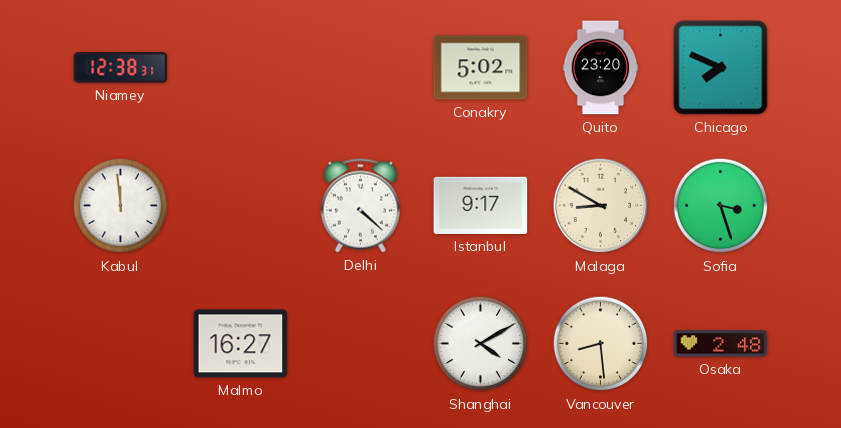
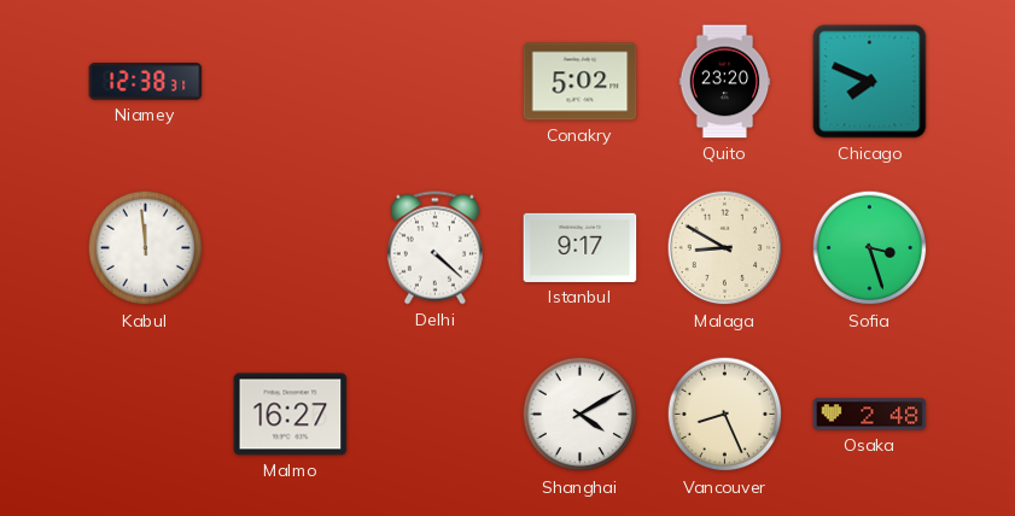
Vancouver: 8:29 -> 8:26
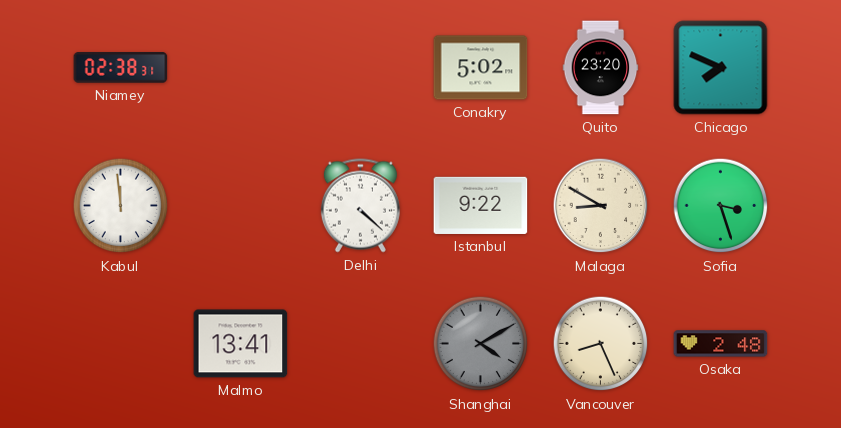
Niamey: 12:38 -> 02:38
Istanbul: 9:17 -> 9:22
Malmo: 16:27 -> 13:41
Shanghai dial: white -> grey
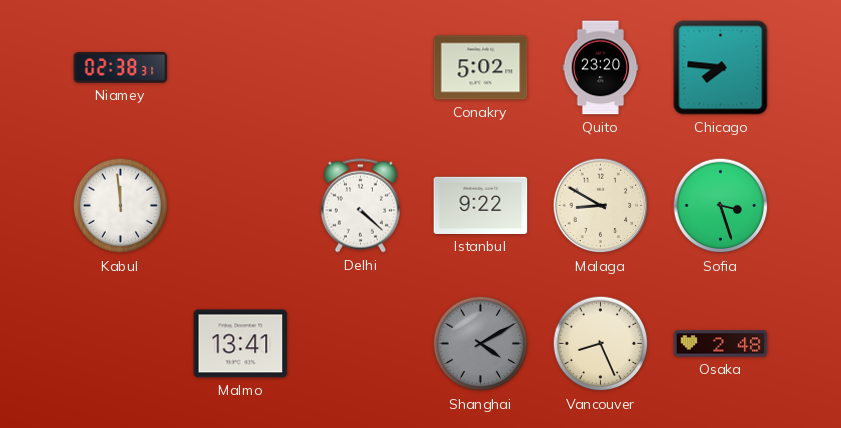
Chicago: 7:49 -> 7:46
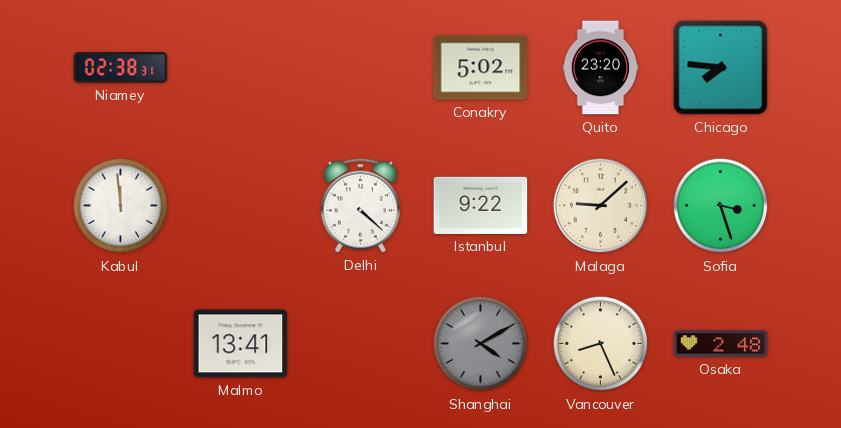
Malaga: 8:50 -> 9:08
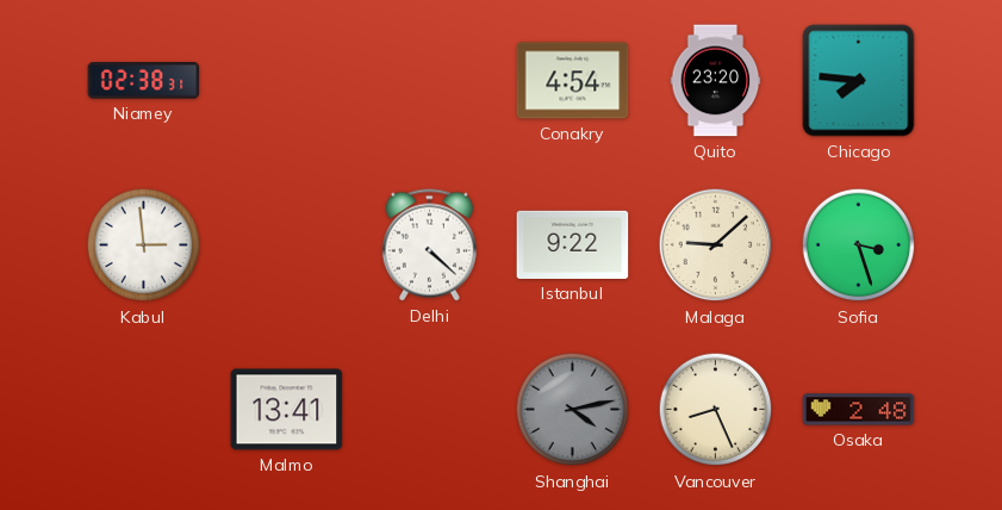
Conakry: 5:02 -> 4:54
Kabul: 11:59 -> 2:59
Shanghai: 4:10 -> 4:13
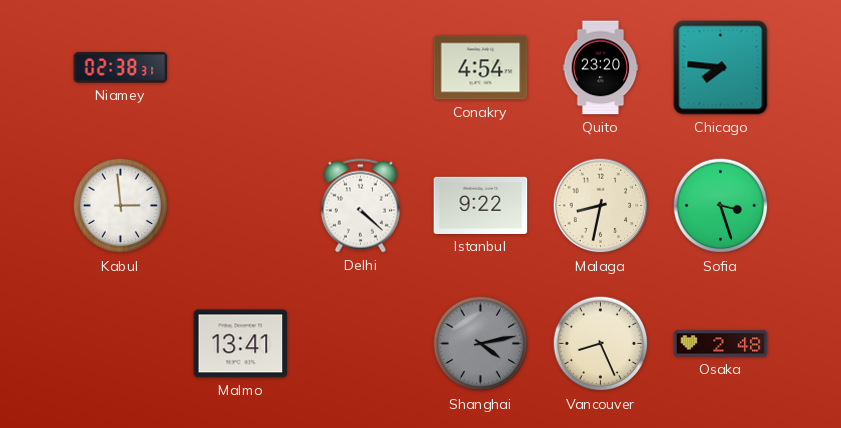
Malaga: 9:08 -> 8:32
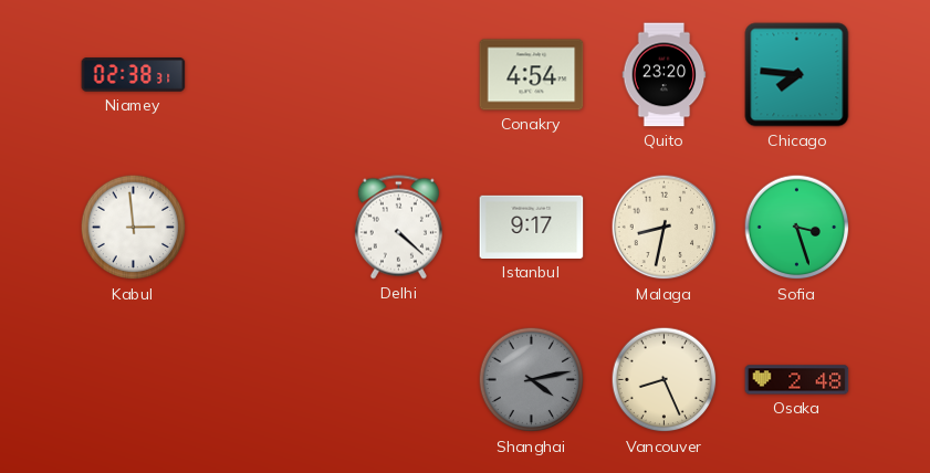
Istanbul: 9:22 -> 9:17
Malmo: 13:41 -> none
